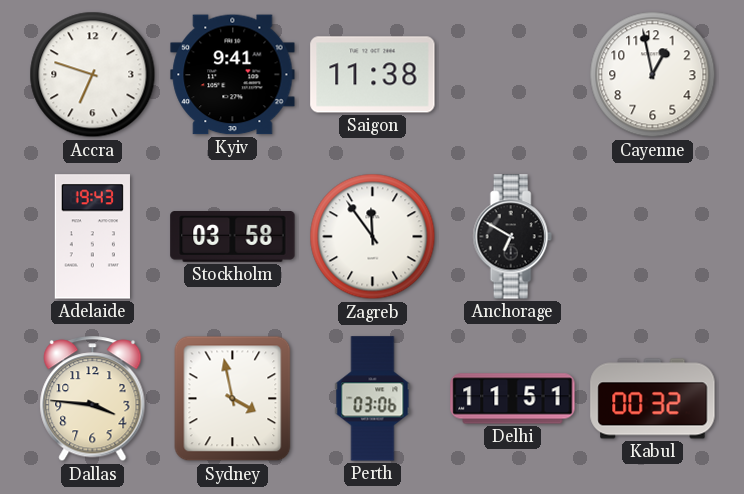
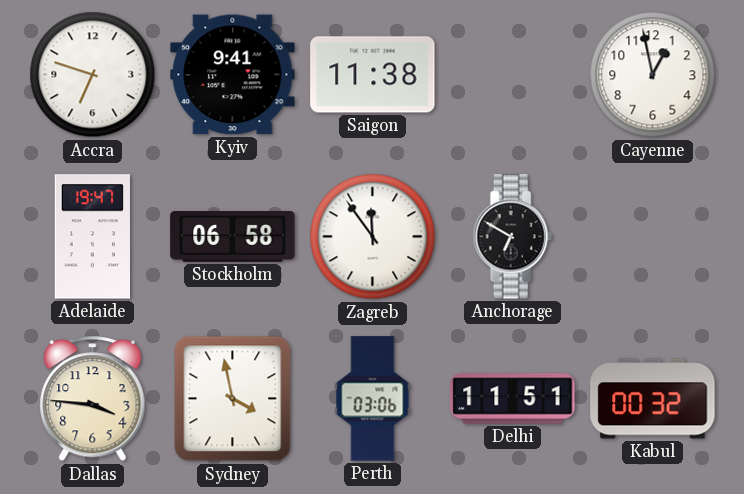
Adelaide: 19:43 -> 19:47
Stockholm: 03:58 -> 06:58
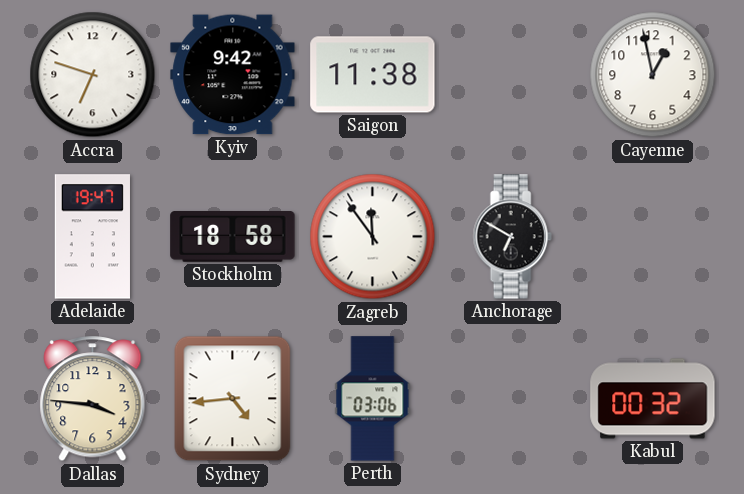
Kyiv: 9:41 -> 9:42
Stockholm: 06:58 -> 18:58
Sydney: 3:58 -> 4:44
Delhi: 11:51 -> none
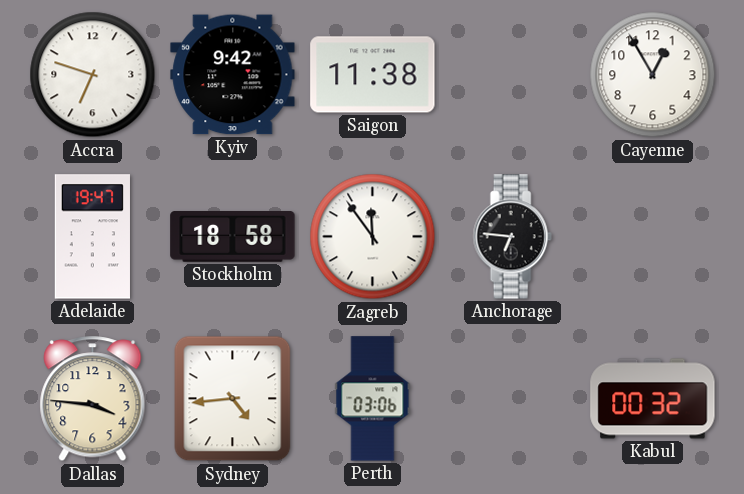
Cayenne: 12:58 -> 12:55
Anchorage: 6:50 -> 6:46
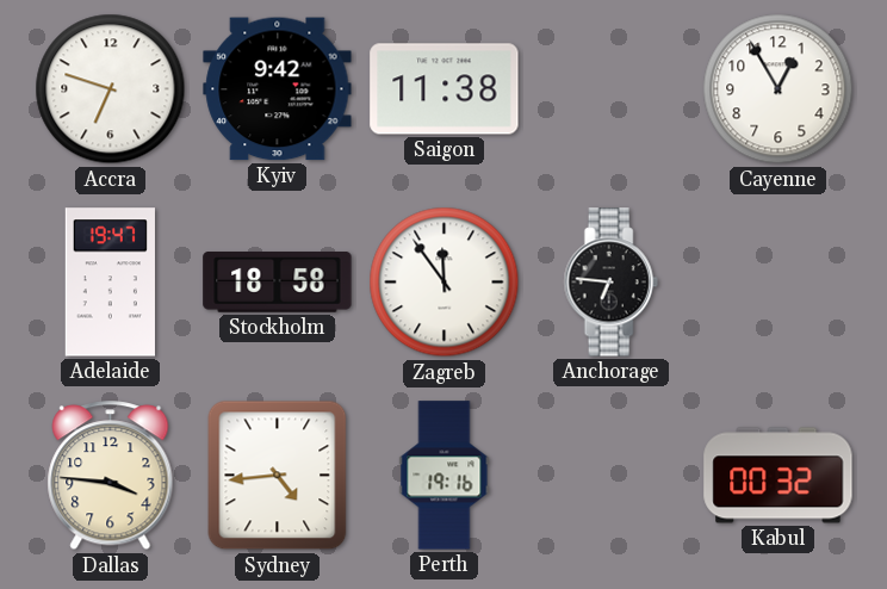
Perth: 03:06 -> 19:16
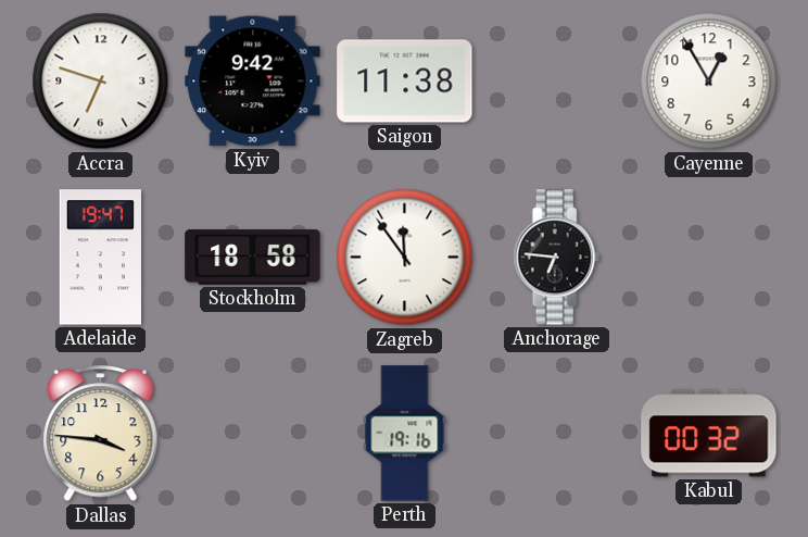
Sydney: 4:44 -> none
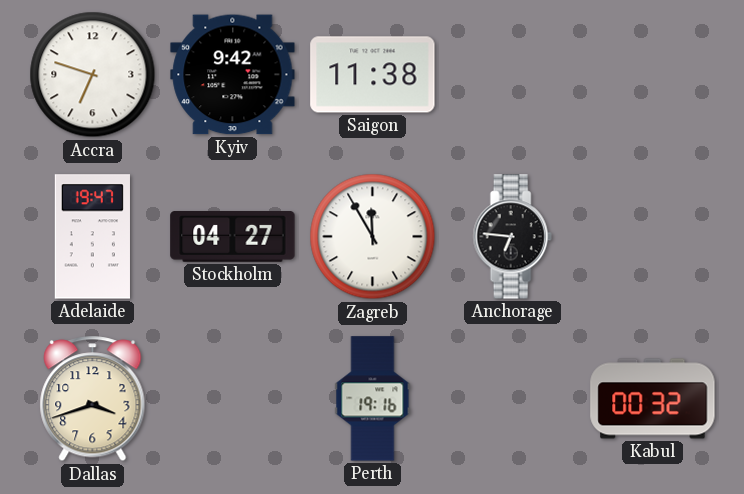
Cayenne: 12:55 -> none
Stockholm: 18:58 -> 04:27
Zagreb: 11:54 -> 11:55
Dallas: 3:46 -> 3:42
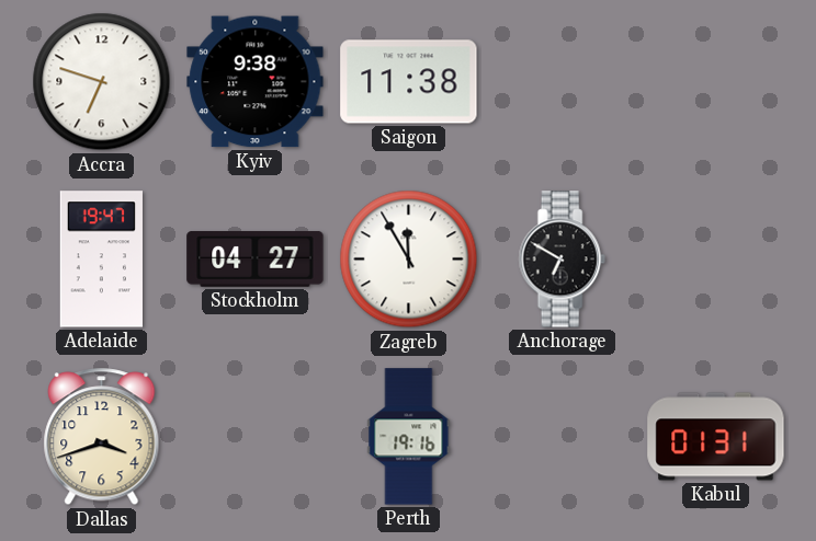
Kyiv: 9:42 -> 9:38
Anchorage: 6:46 -> 6:50
Kabul: 00:32 -> 01:31
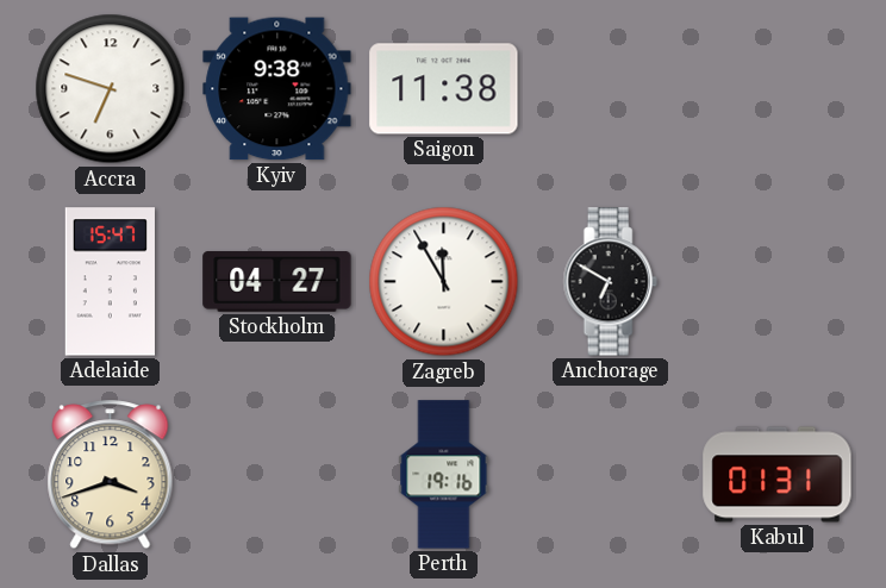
Adelaide: 19:47 -> 15:47
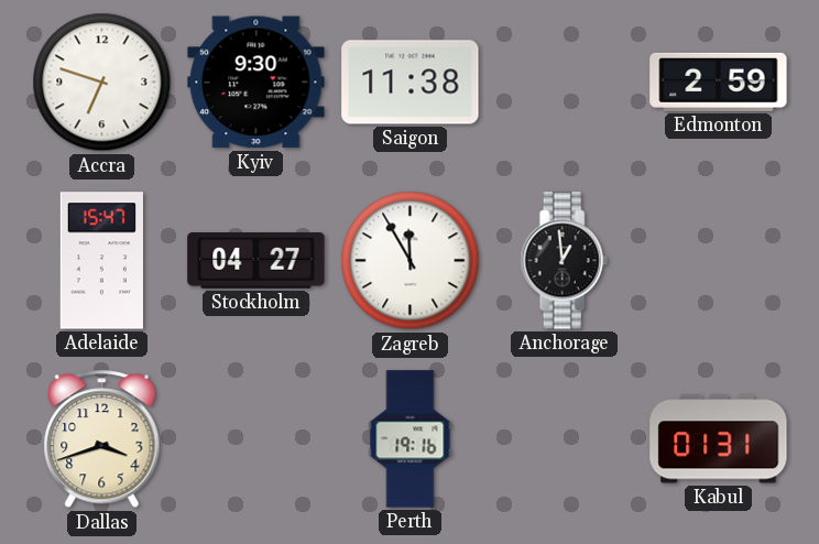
Kyiv: 9:38 -> 9:30
Edmonton: none -> 2:59
Anchorage: 6:50 -> 12:59
